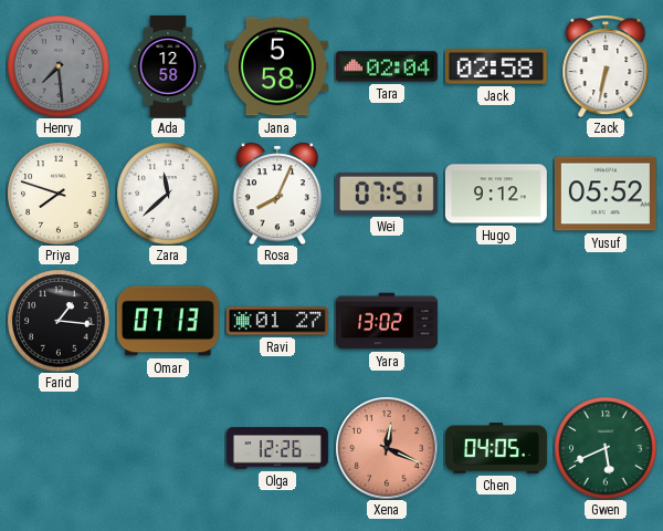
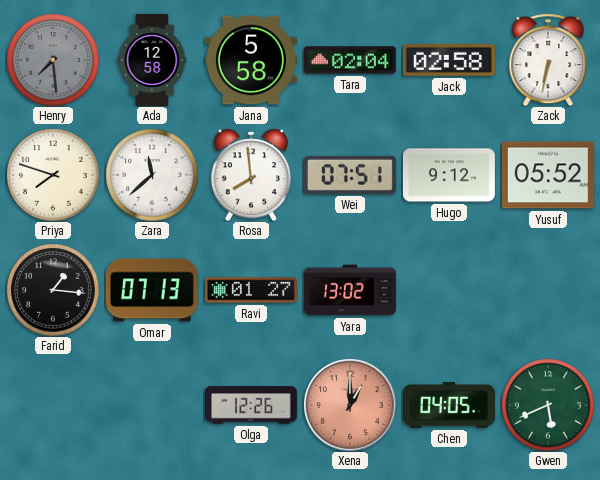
Rosa: 8:04 -> 7:59
Xena: 12:19 -> 1:00
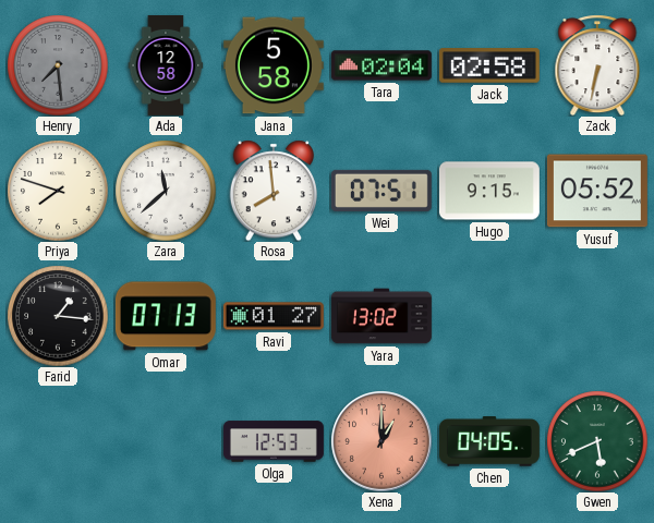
Hugo: 9:12 -> 9:15
Olga: 12:26 -> 12:53
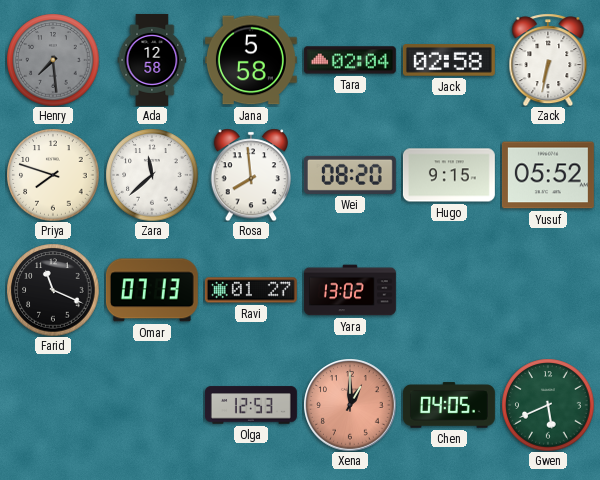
Wei: 07:51 -> 08:20
Farid: 1:16 -> 11:19
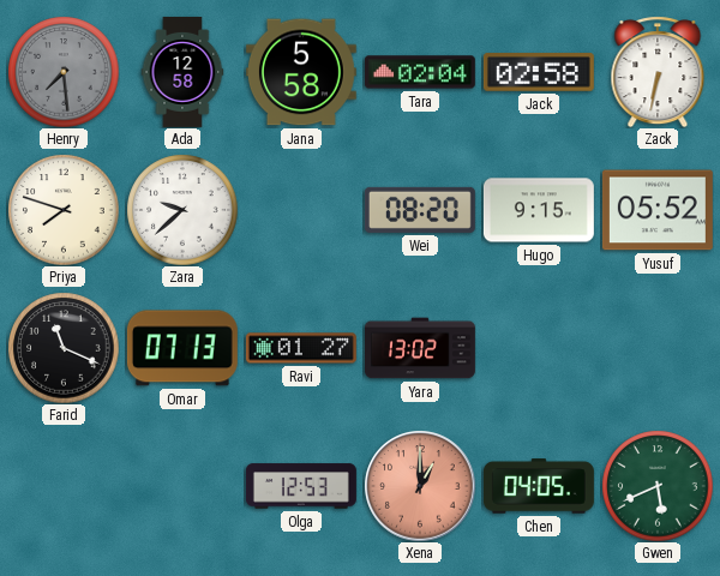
Zara: 11:38 -> 9:38
Rosa: 7:59 -> none
